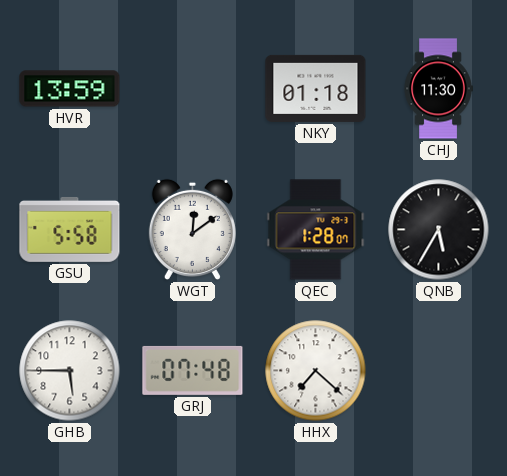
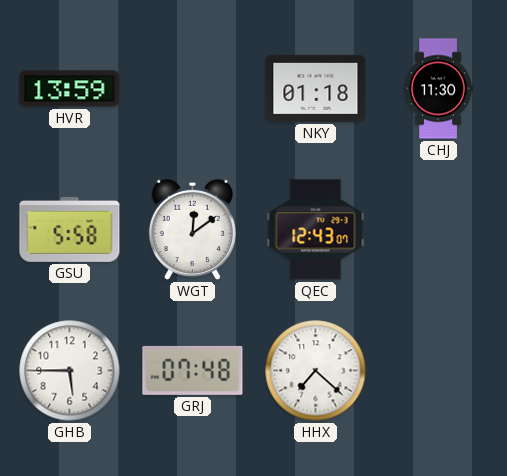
QEC: 1:28 -> 12:43
QNB: 5:35 -> none
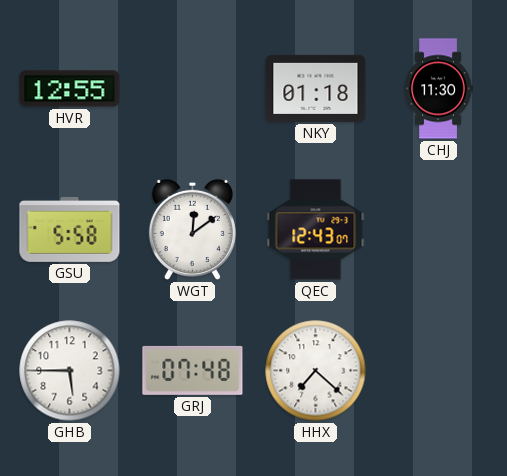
HVR: 13:59 -> 12:55
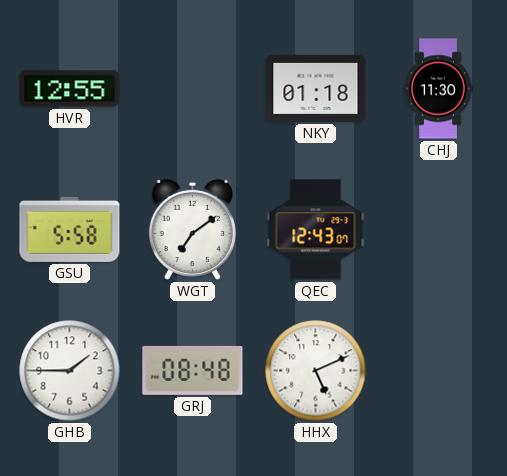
WGT: 12:09 -> 7:09
GHB: 5:45 -> 1:45
GRJ: 07:48 -> 08:48
HHX: 7:22 -> 5:11
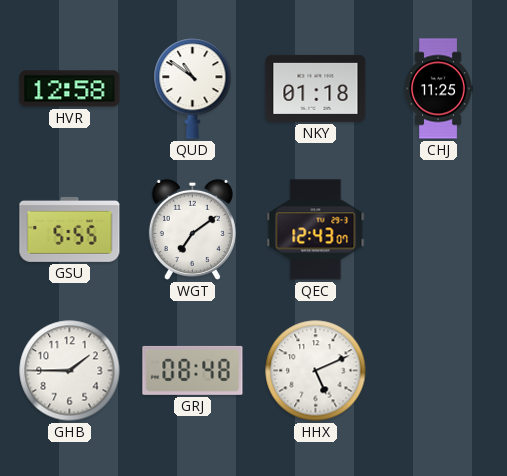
HVR: 12:55 -> 12:58
QUD: none -> 10:51
CHJ: 11:30 -> 11:25
GSU: 5:58 -> 5:55
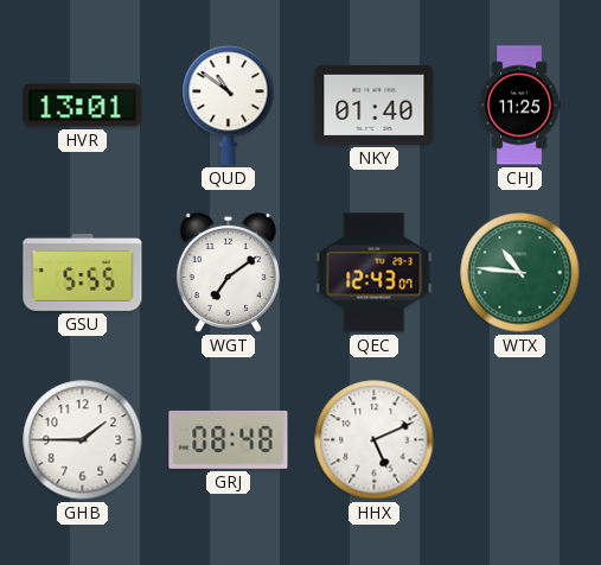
HVR: 12:58 -> 13:01
NKY: 01:18 -> 01:40
WTX: none -> 10:46
